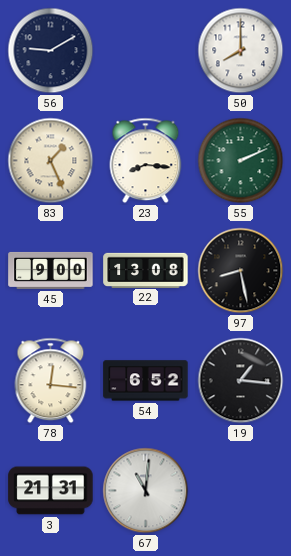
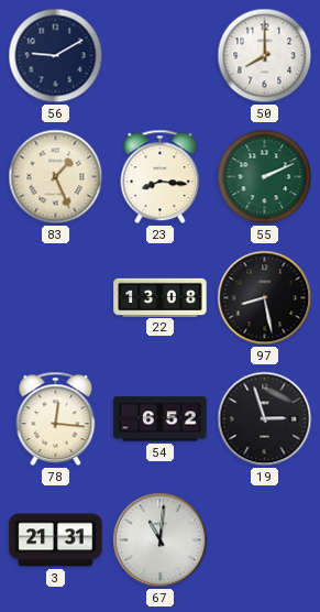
45: 9:00 -> none
19: 1:16 -> 2:57
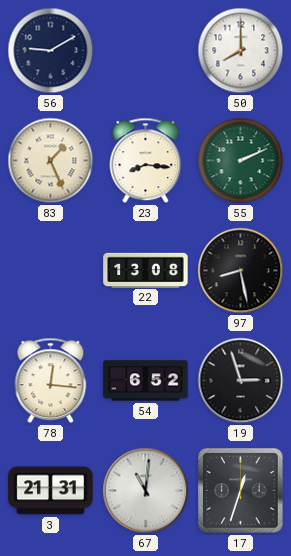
17: none -> 12:33
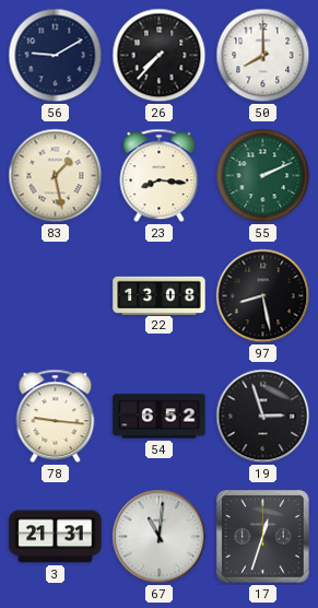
26: none -> 7:37
83: 1:26 -> 1:28
78: 12:16 -> 9:16
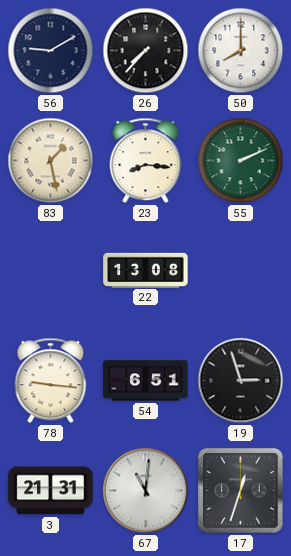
97: 8:28 -> none
54: 6:52 -> 6:51
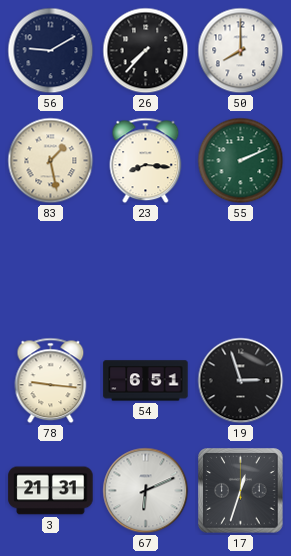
22: 13:08 -> none
67: 11:01 -> 6:11
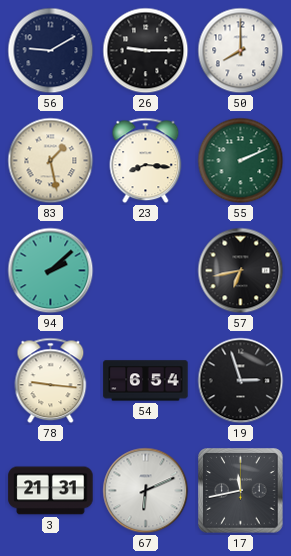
26: 7:37 -> 9:15
94: none -> 2:08
57: none -> 6:43
54: 6:51 -> 6:54
17: 12:33 -> 11:43
